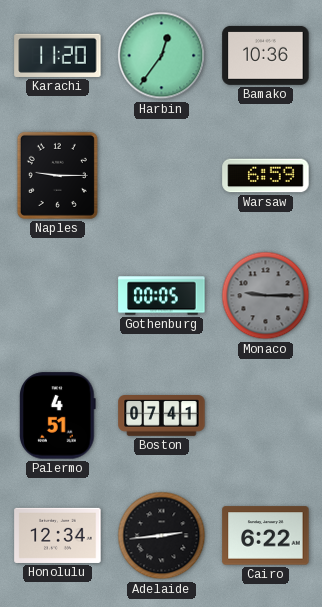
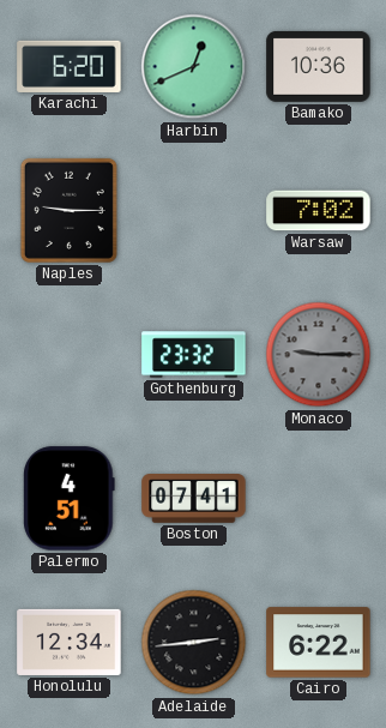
Karachi: 11:20 -> 6:20
Harbin: 12:36 -> 12:41
Warsaw: 6:59 -> 7:02
Gothenburg: 00:05 -> 23:32
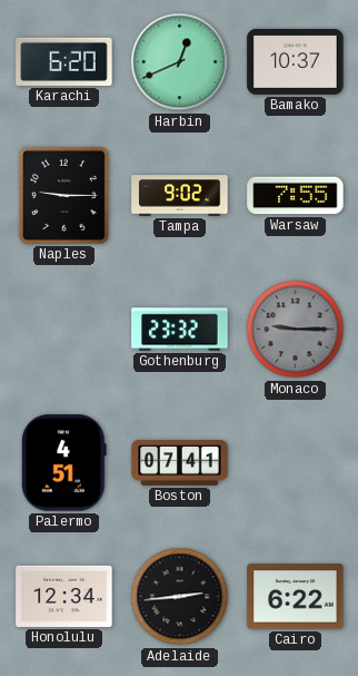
Bamako: 10:36 -> 10:37
Tampa: none -> 9:02
Warsaw: 7:02 -> 7:55
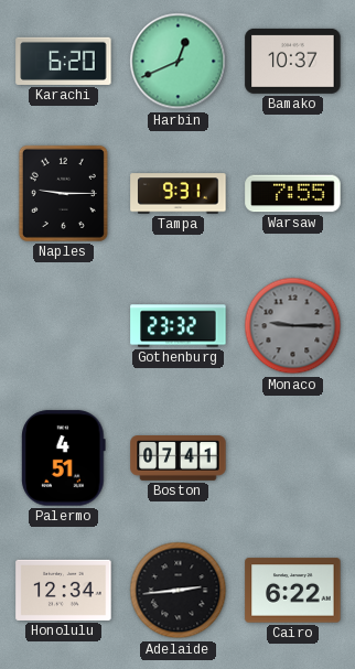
Tampa: 9:02 -> 9:31
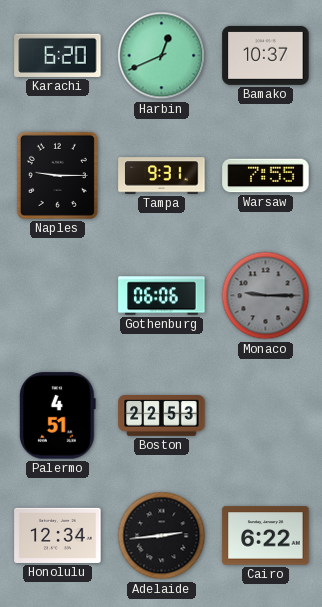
Gothenburg: 23:32 -> 06:06
Boston: 07:41 -> 22:53
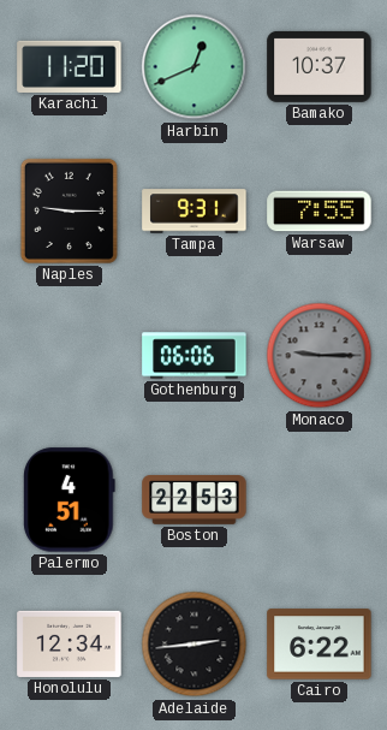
Karachi: 6:20 -> 11:20
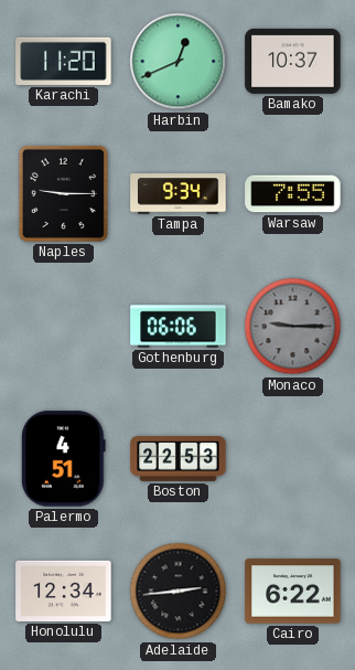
Tampa: 9:31 -> 9:34
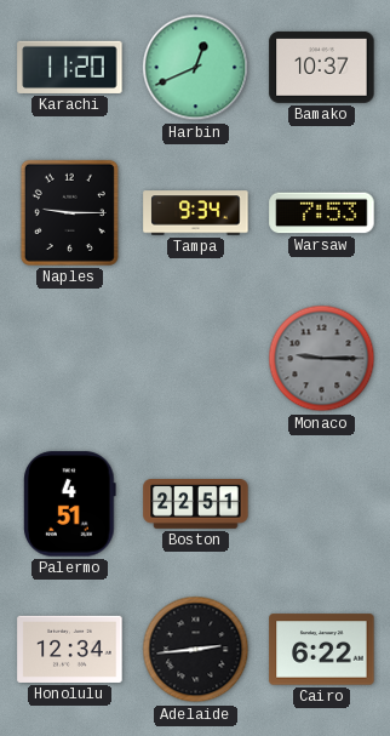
Warsaw: 7:55 -> 7:53
Gothenburg: 06:06 -> none
Boston: 22:53 -> 22:51
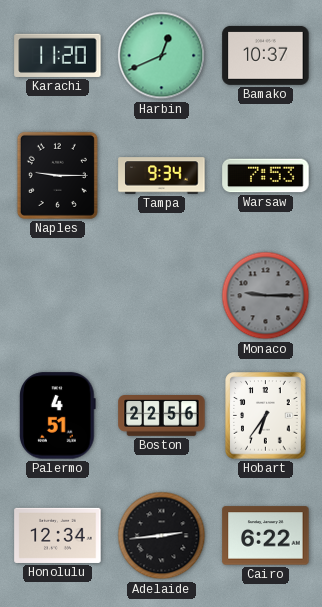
Boston: 22:51 -> 22:56
Hobart: none -> 6:36
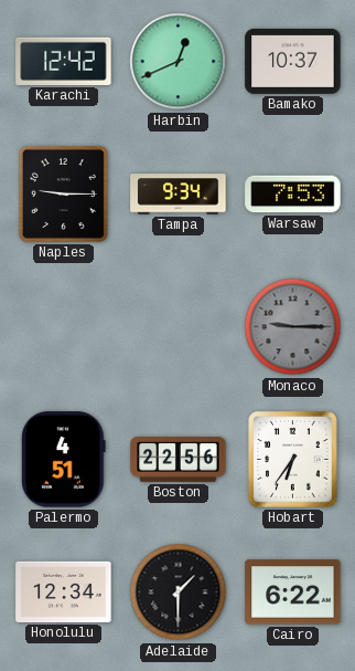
Karachi: 11:20 -> 12:42
Adelaide: 2:44 -> 1:30
